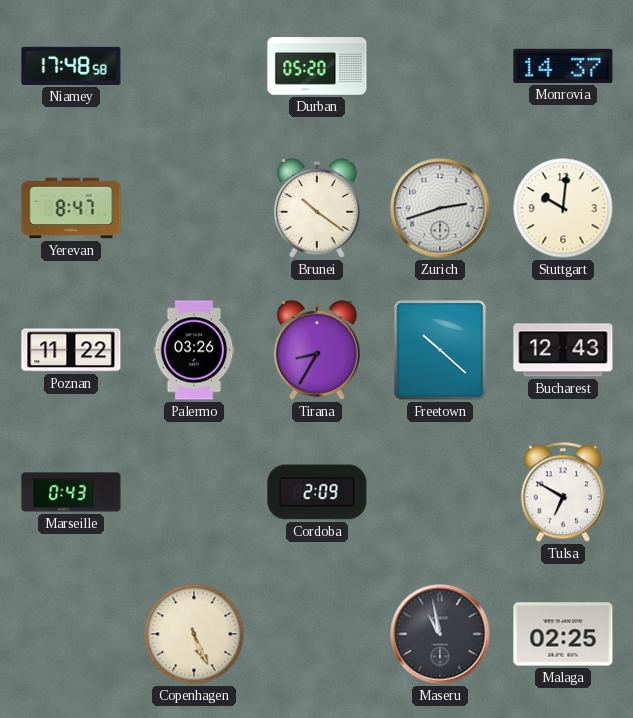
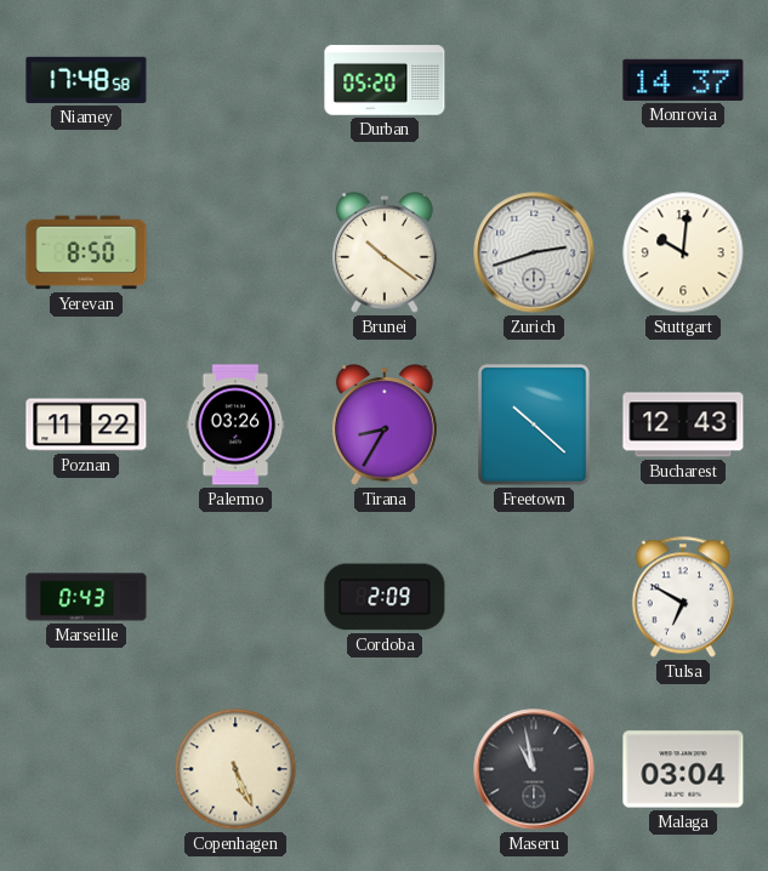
Yerevan: 8:47 -> 8:50
Malaga: 02:25 -> 03:04
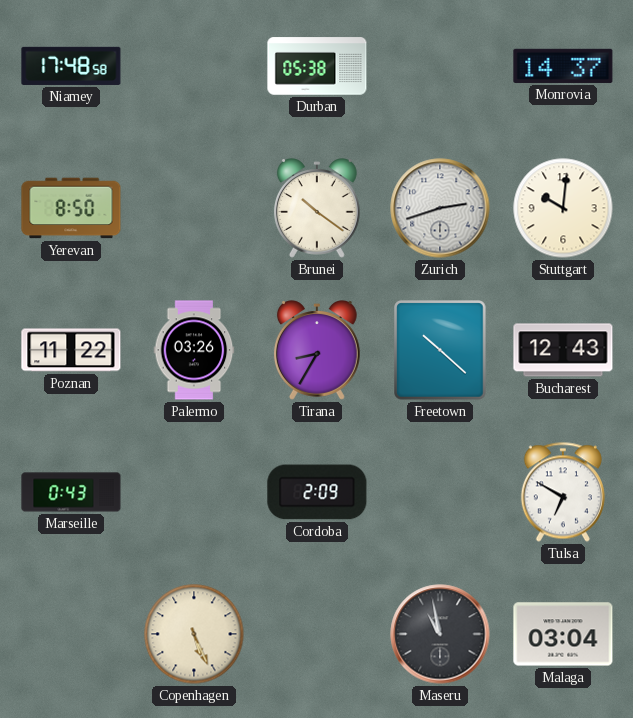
Durban: 05:20 -> 05:38
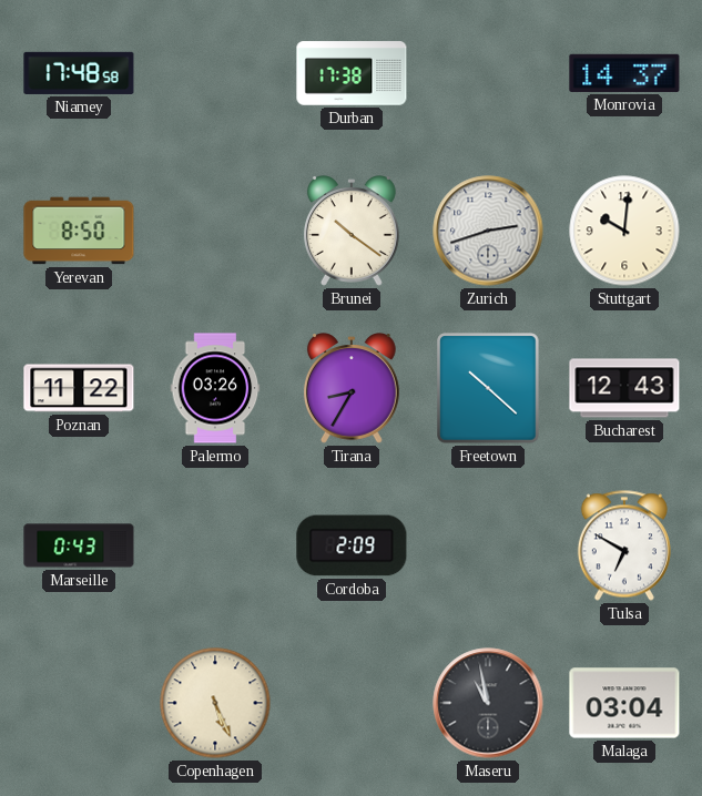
Durban: 05:38 -> 17:38
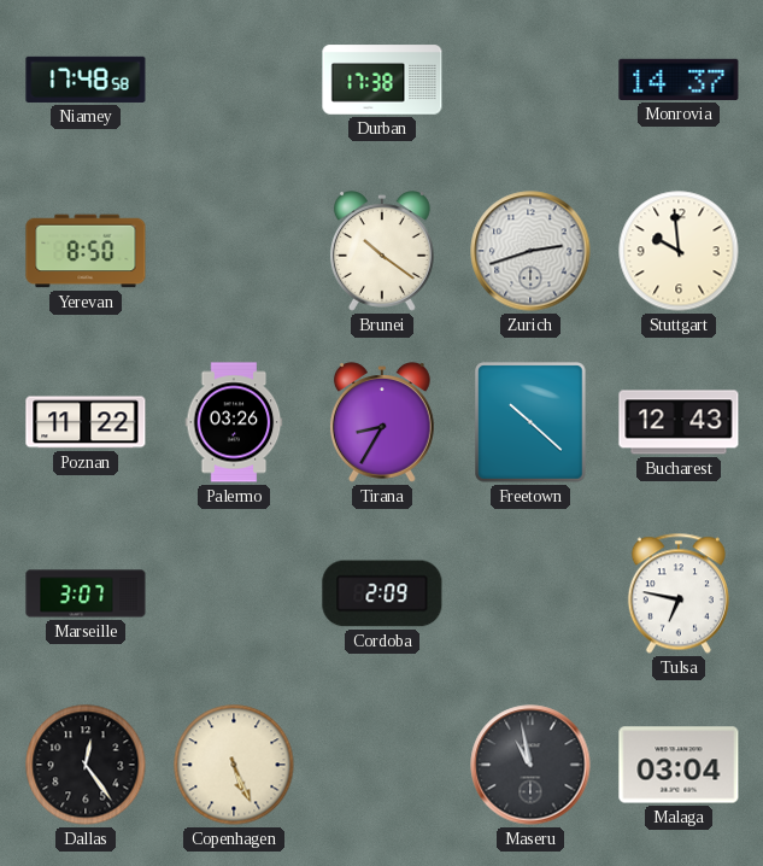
Stuttgart: 10:01 -> 9:59
Marseille: 0:43 -> 3:07
Tulsa: 6:50 -> 6:47
Dallas: none -> 12:24
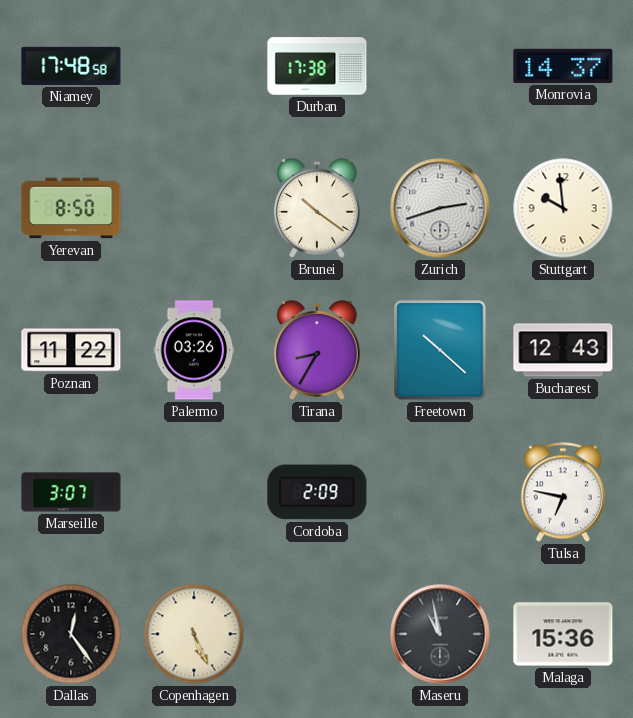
Malaga: 03:04 -> 15:36
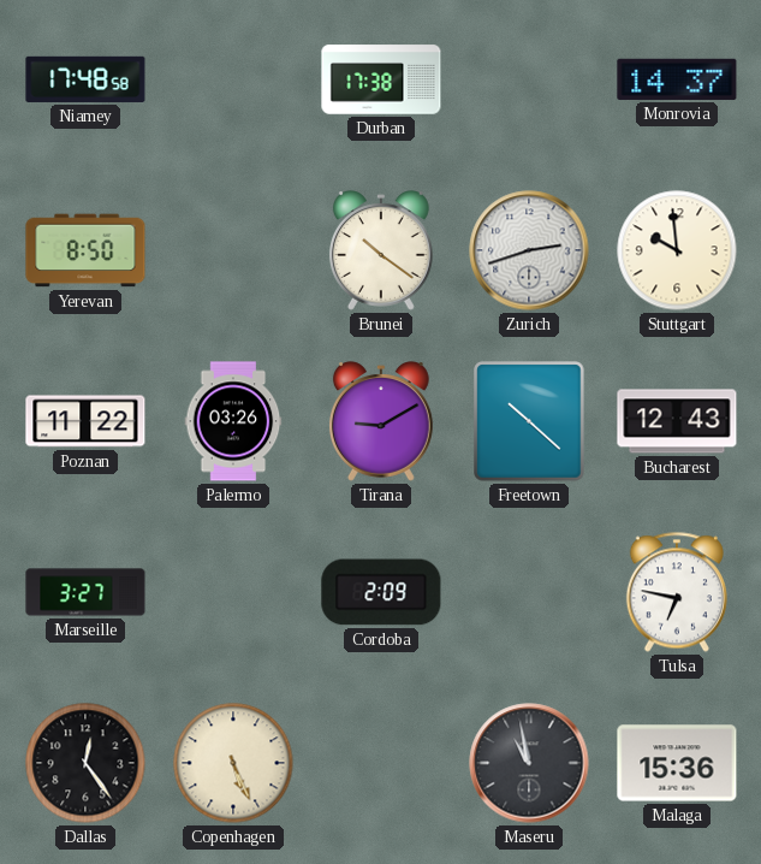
Tirana: 8:35 -> 9:10
Marseille: 3:07 -> 3:27
